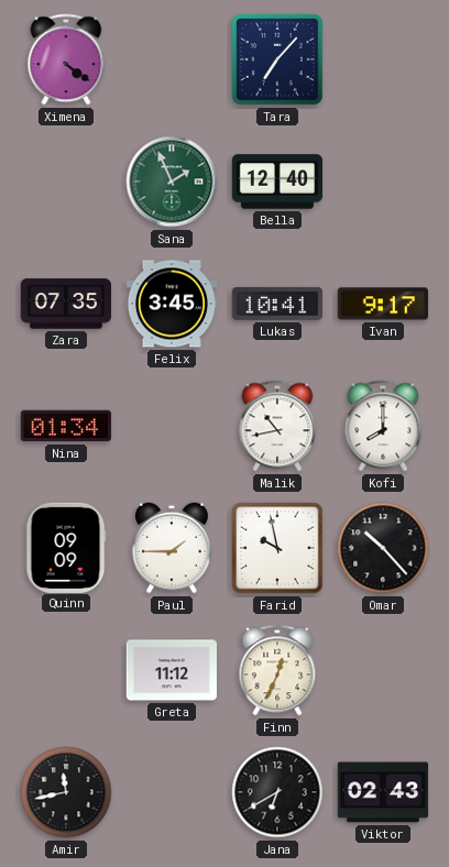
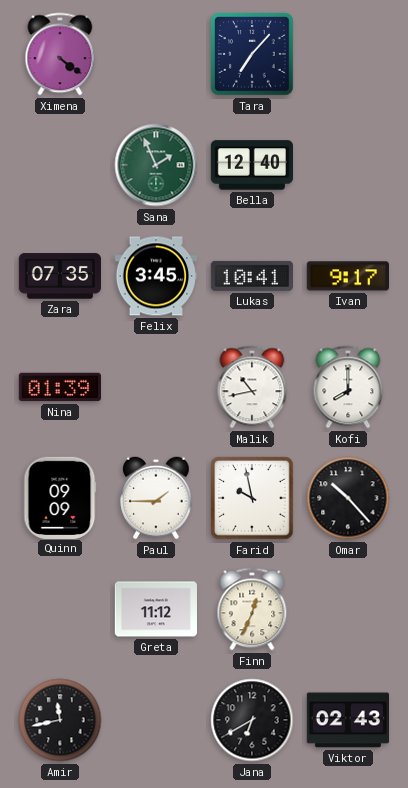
Nina: 01:34 -> 01:39
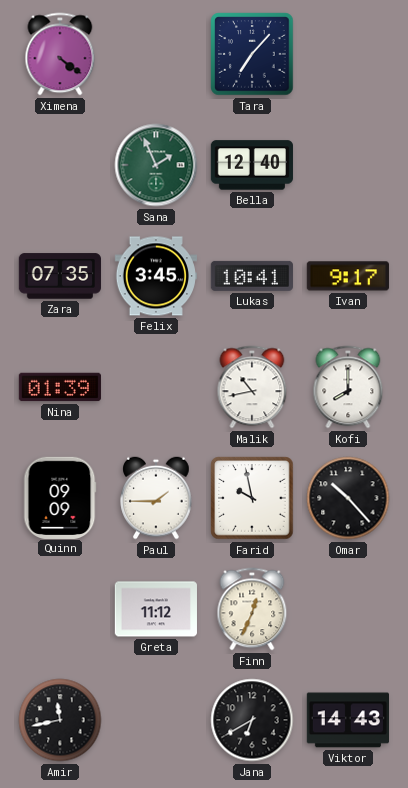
Viktor: 02:43 -> 14:43
